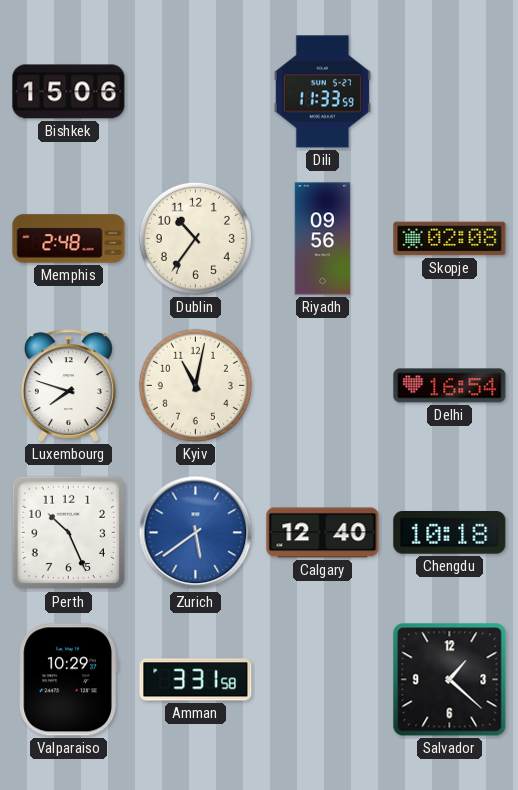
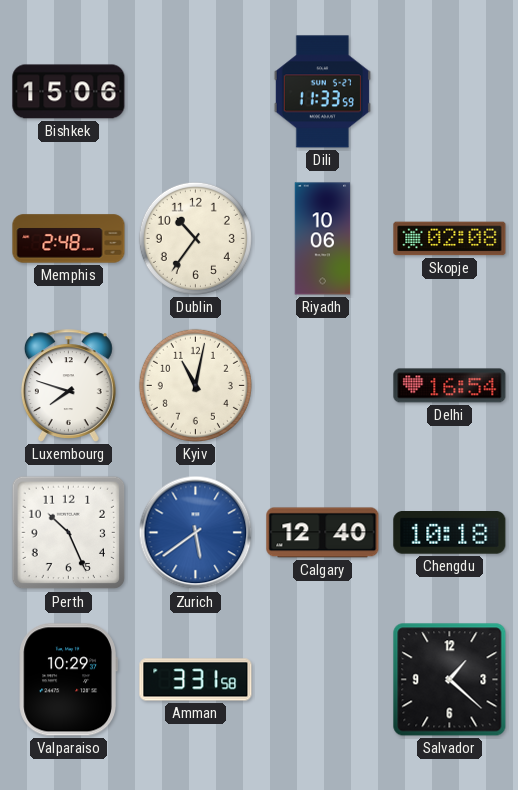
Riyadh: 09:56 -> 10:06
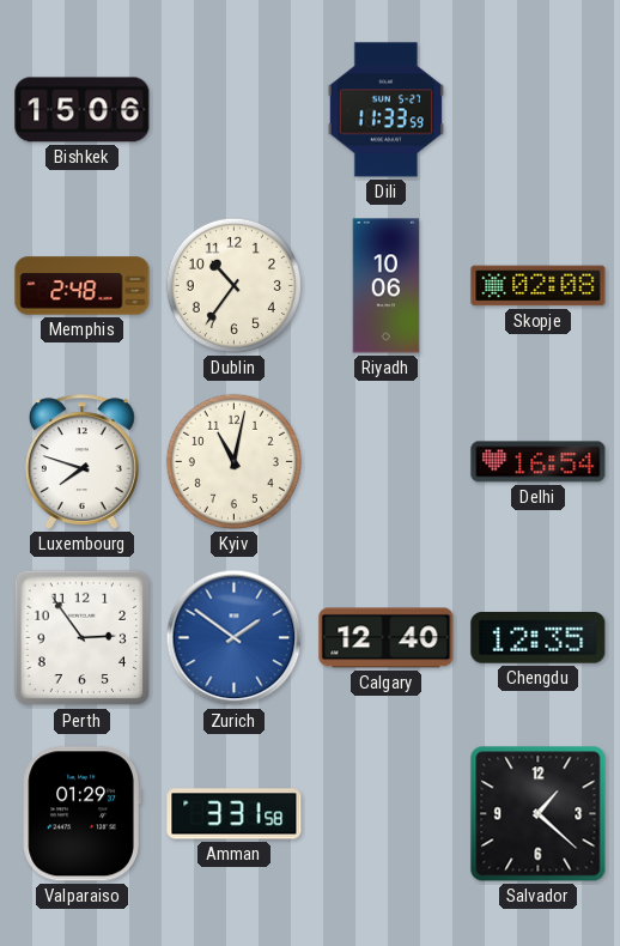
Perth: 10:26 -> 2:54
Zurich: 5:39 -> 1:51
Chengdu: 10:18 -> 12:35
Valparaiso: 10:29 -> 01:29
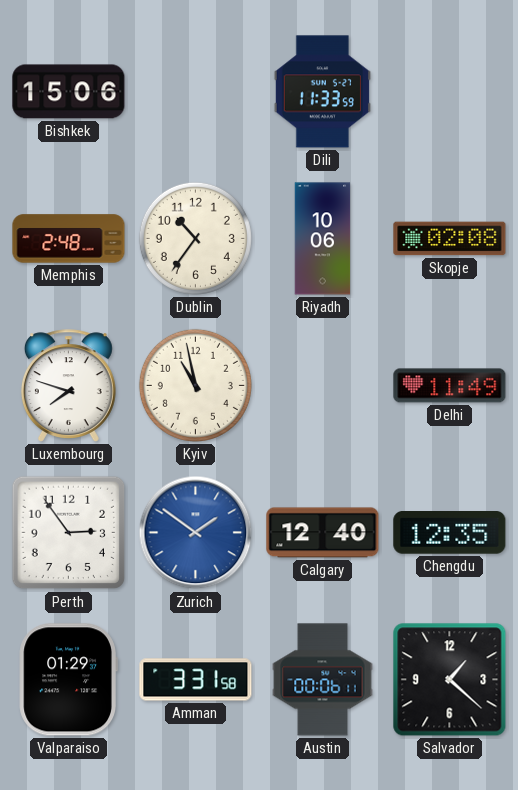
Kyiv: 11:02 -> 10:58
Delhi: 16:54 -> 11:49
Austin: none -> 00:06
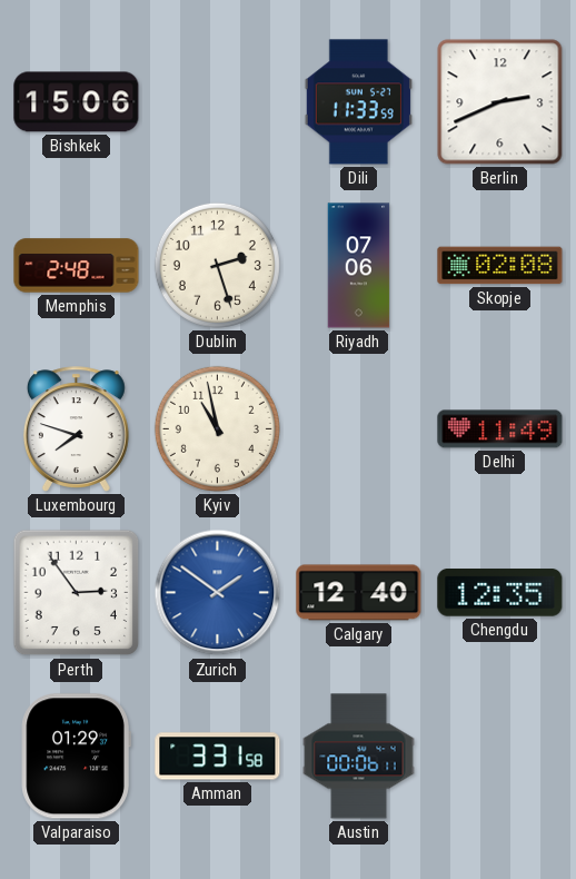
Berlin: none -> 2:41
Dublin: 10:36 -> 2:27
Riyadh: 10:06 -> 07:06
Salvador: 1:22 -> none
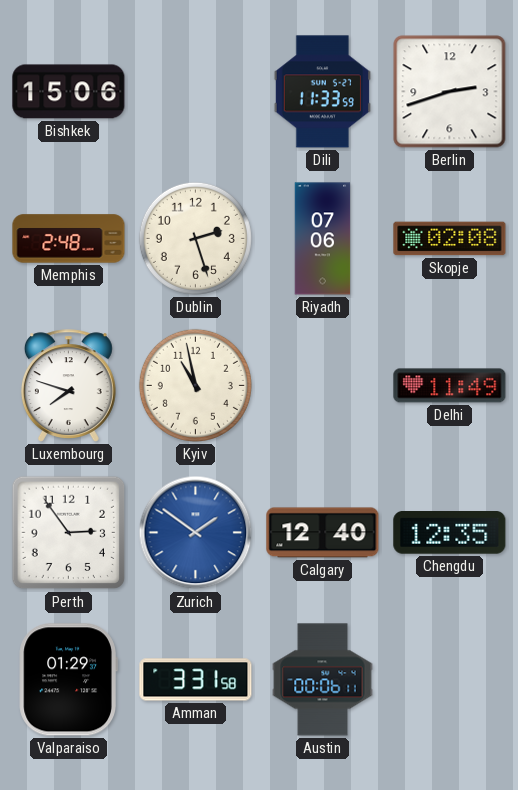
Berlin: 2:41 -> 2:42
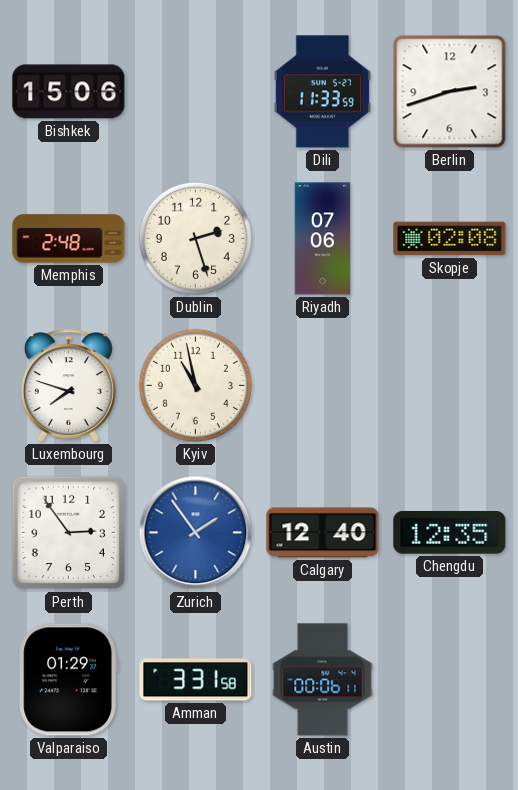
Delhi: 11:49 -> none
Zurich: 1:51 -> 1:54
